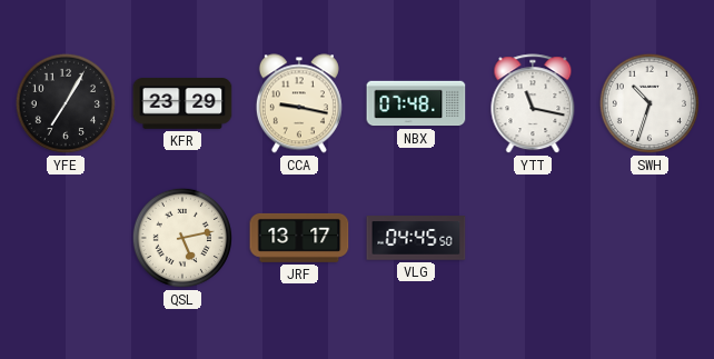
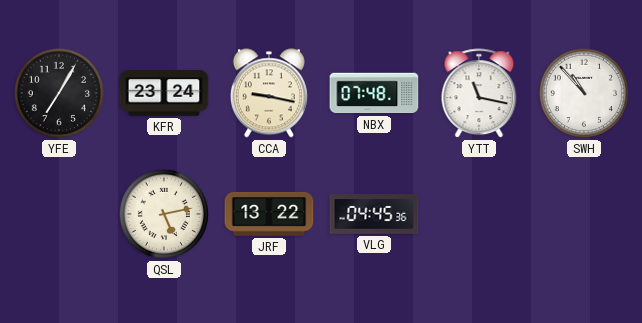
KFR: 23:29 -> 23:24
SWH: 10:33 -> 10:53
JRF: 13:17 -> 13:22
VLG: 04:45:50 -> 04:45:36
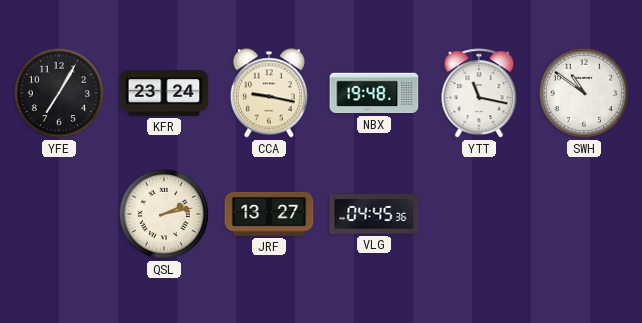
NBX: 07:48 -> 19:48
SWH: 10:53 -> 10:51
QSL: 5:13 -> 2:13
JRF: 13:22 -> 13:27
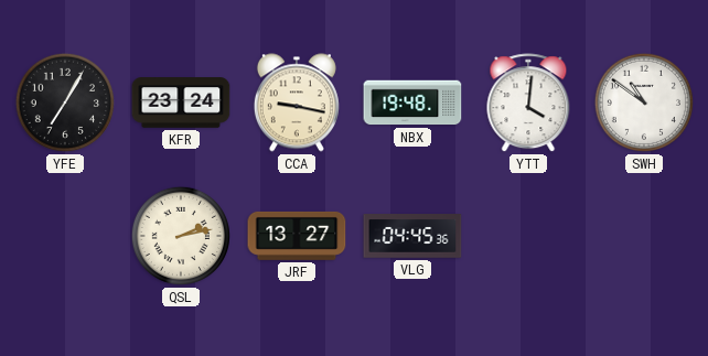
YTT: 11:17 -> 4:01
